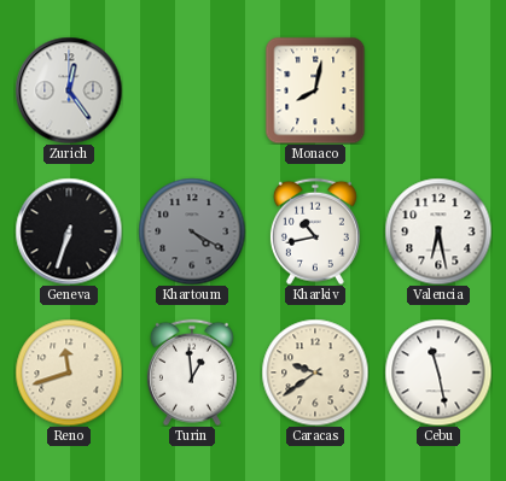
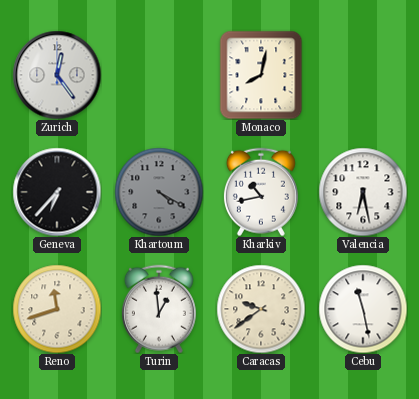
Geneva: 6:33 -> 6:37
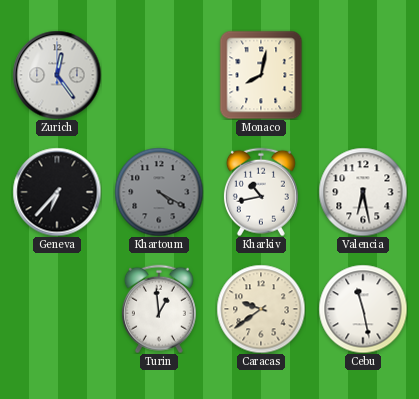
Reno: 11:42 -> none
